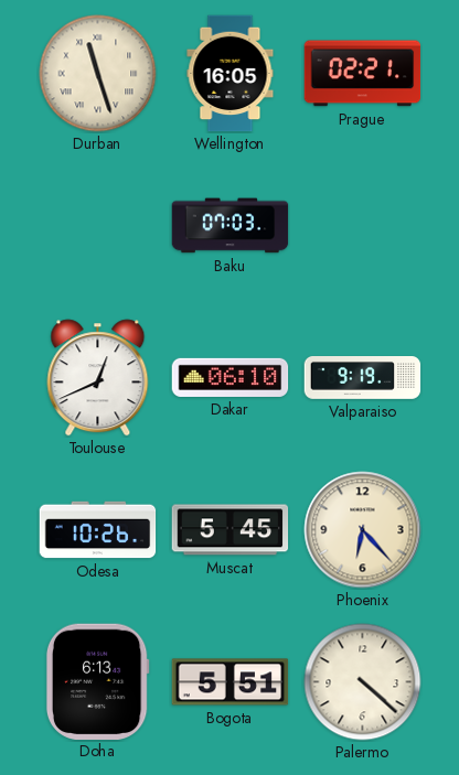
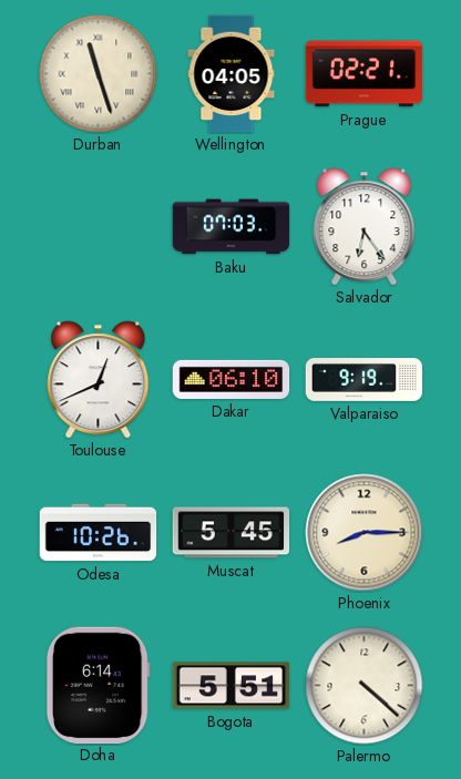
Wellington: 16:05 -> 04:05
Salvador: none -> 6:24
Phoenix: 6:23 -> 8:15
Doha: 6:13 -> 6:14
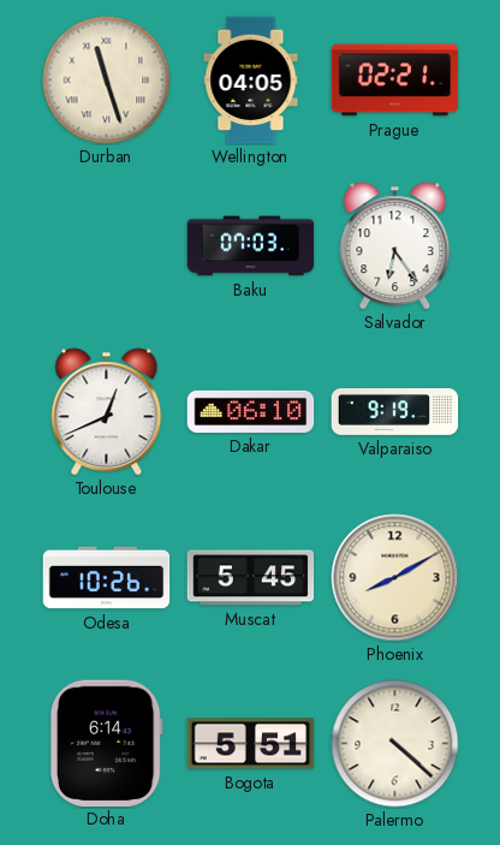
Phoenix: 8:15 -> 8:10
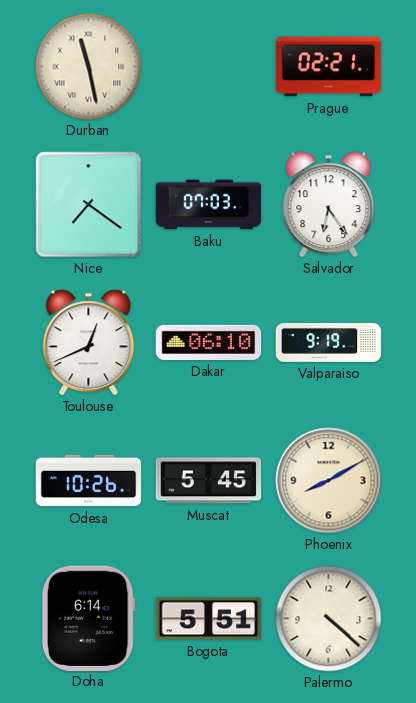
Durban: 11:27 -> 11:28
Wellington: 04:05 -> none
Nice: none -> 7:21
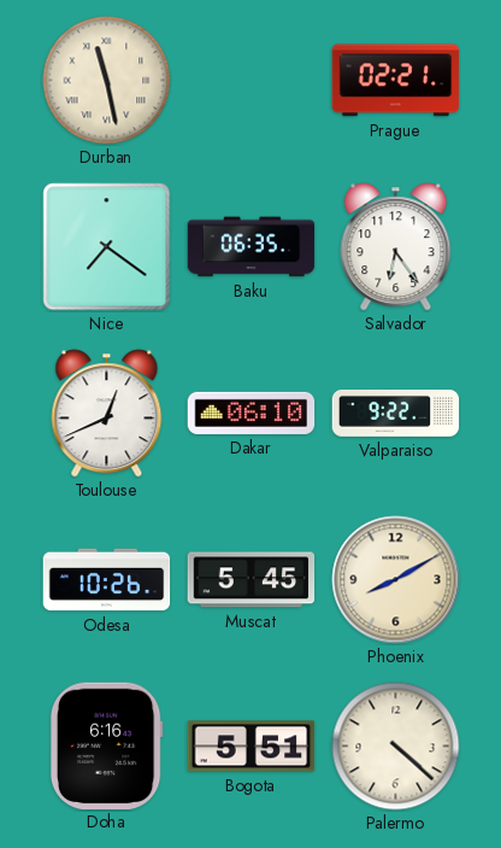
Baku: 07:03 -> 06:35
Valparaiso: 9:19 -> 9:22
Doha: 6:14 -> 6:16
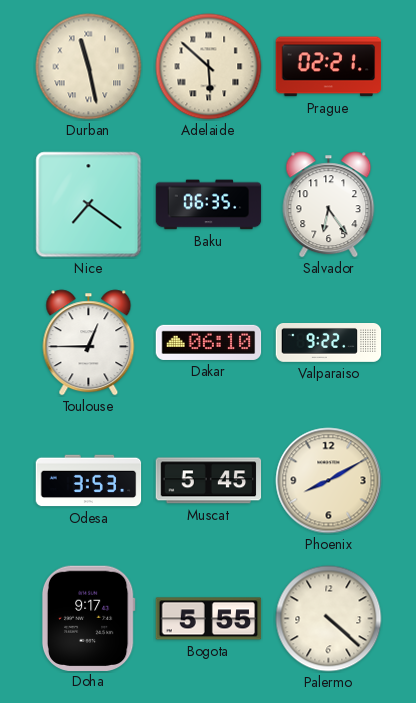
Adelaide: none -> 5:52
Toulouse: 12:41 -> 12:45
Odesa: 10:26 -> 3:53
Doha: 6:16 -> 9:17
Bogota: 5:51 -> 5:55
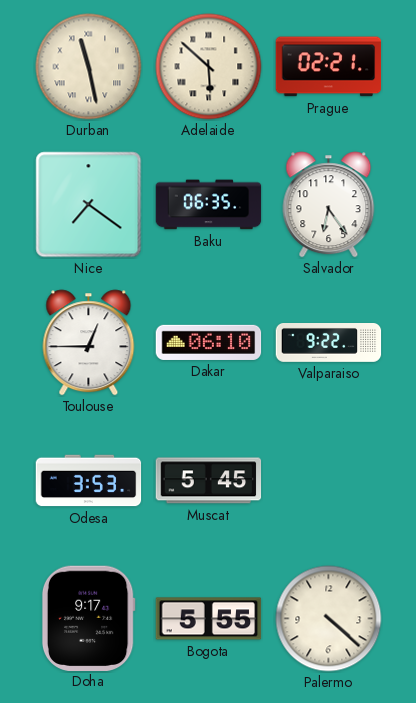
Phoenix: 8:10 -> none
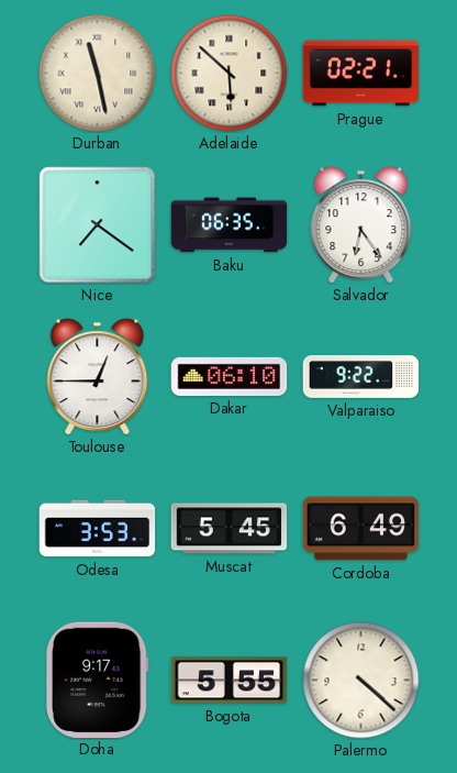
Cordoba: none -> 6:49
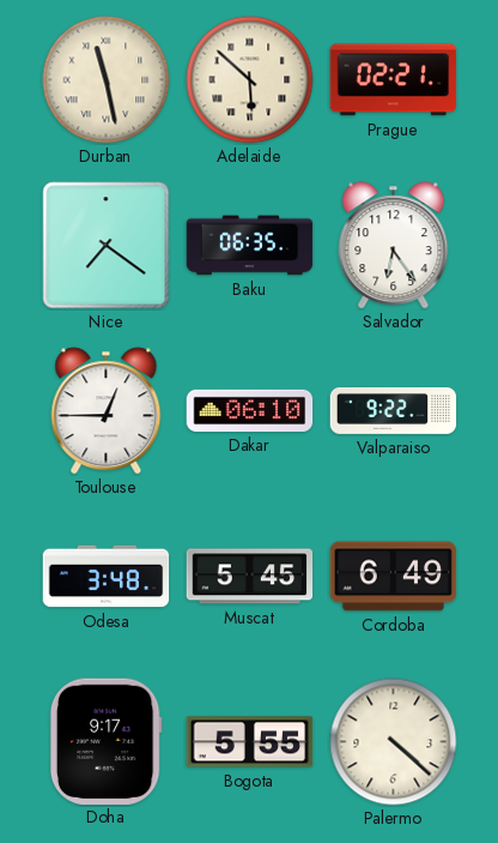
Odesa: 3:53 -> 3:48
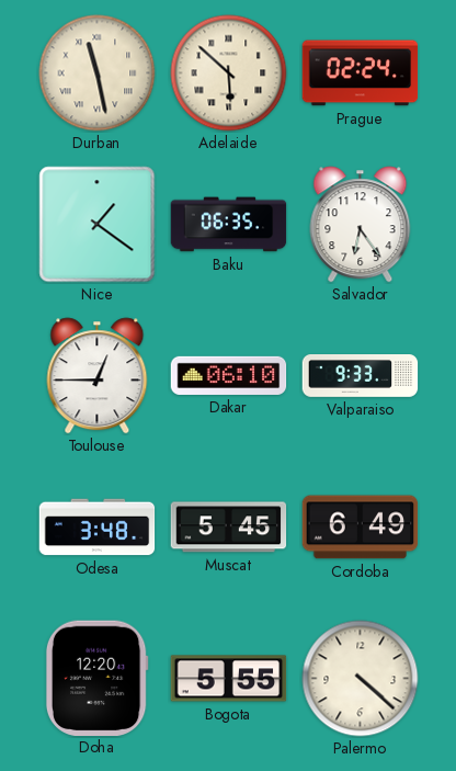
Prague: 02:21 -> 02:24
Nice: 7:21 -> 1:21
Valparaiso: 9:22 -> 9:33
Doha: 9:17 -> 12:20
